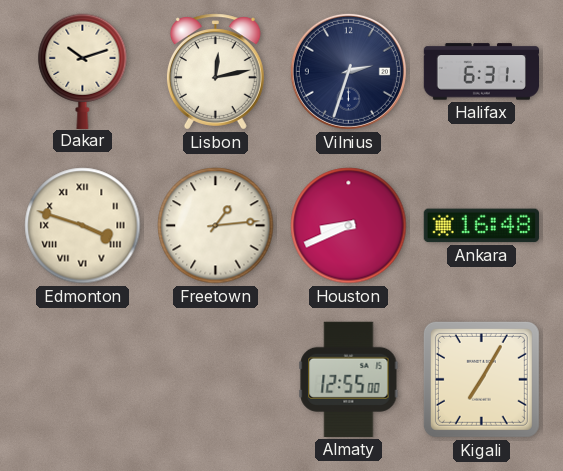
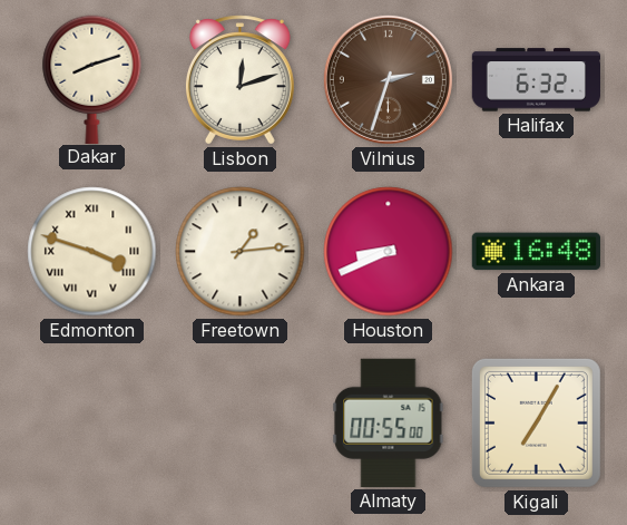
Dakar: 10:12 -> 8:12
Lisbon: 12:13 -> 12:12
Vilnius dial: navy -> brown
Halifax: 6:31 -> 6:32
Almaty: 12:55 -> 00:55
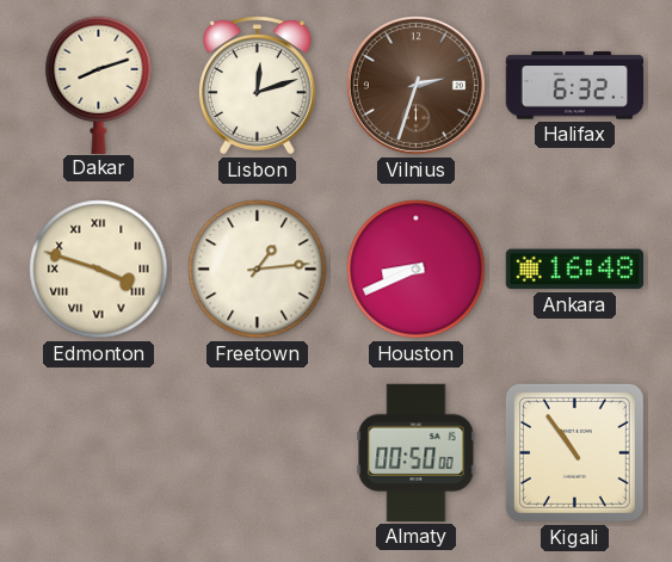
Almaty: 00:55 -> 00:50
Kigali: 7:05 -> 10:54
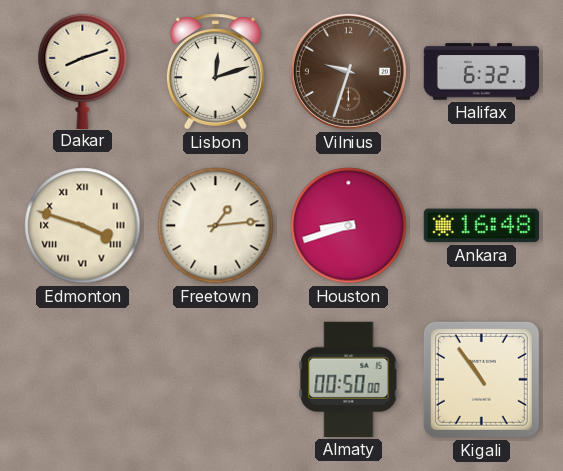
Vilnius: 2:33 -> 9:33
Houston: 8:41 -> 8:42
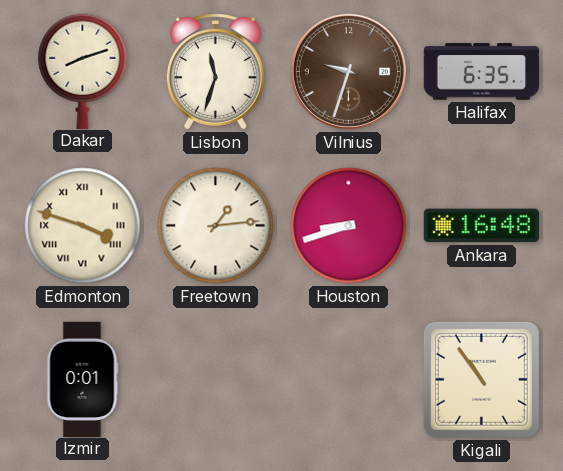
Lisbon: 12:12 -> 11:33
Halifax: 6:32 -> 6:35
Izmir: none -> 0:01
Almaty: 00:50 -> none
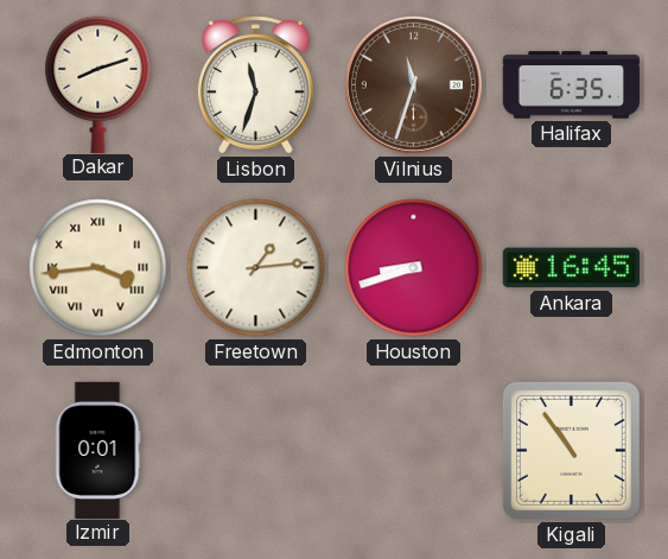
Vilnius: 9:33 -> 11:33
Edmonton: 3:48 -> 3:44
Ankara: 16:48 -> 16:45
